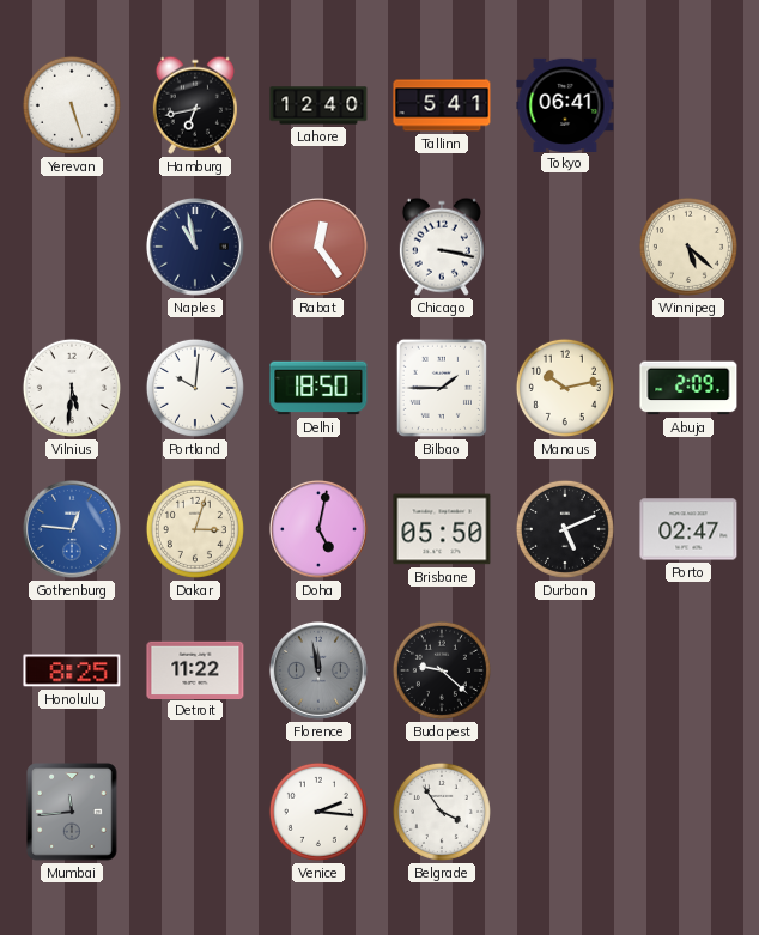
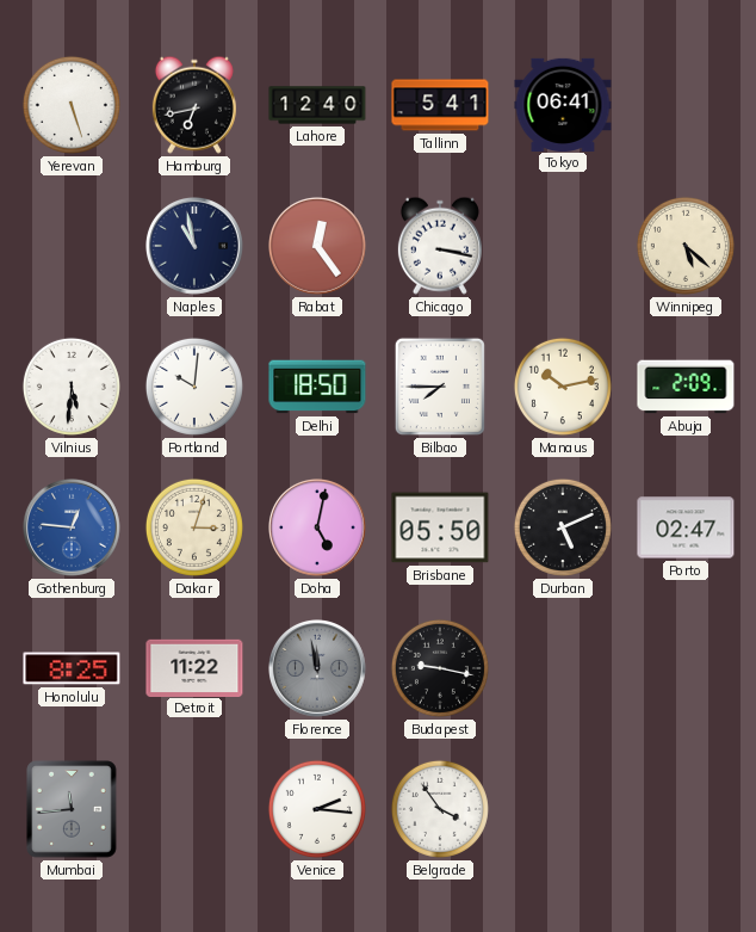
Bilbao: 1:45 -> 7:45
Budapest: 9:22 -> 9:17
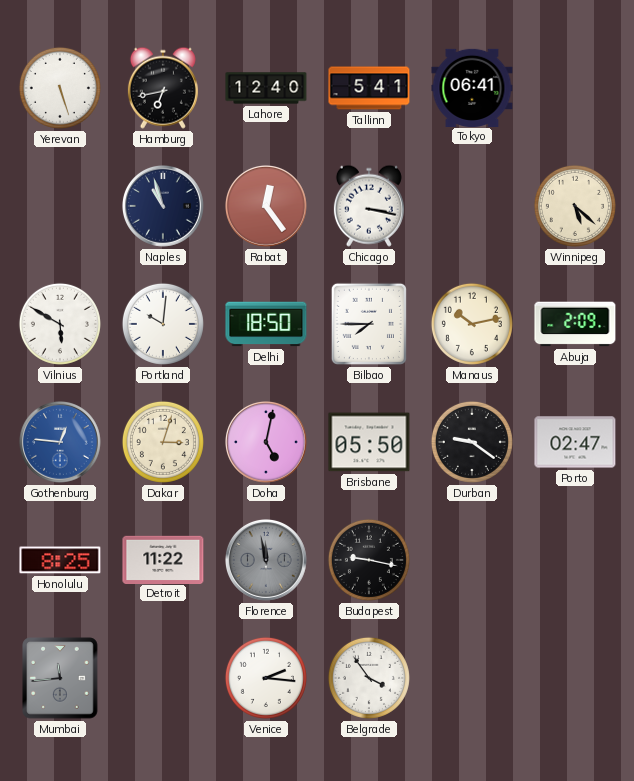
Naples: 10:58 -> 10:57
Vilnius: 5:31 -> 5:50
Durban: 5:11 -> 9:21
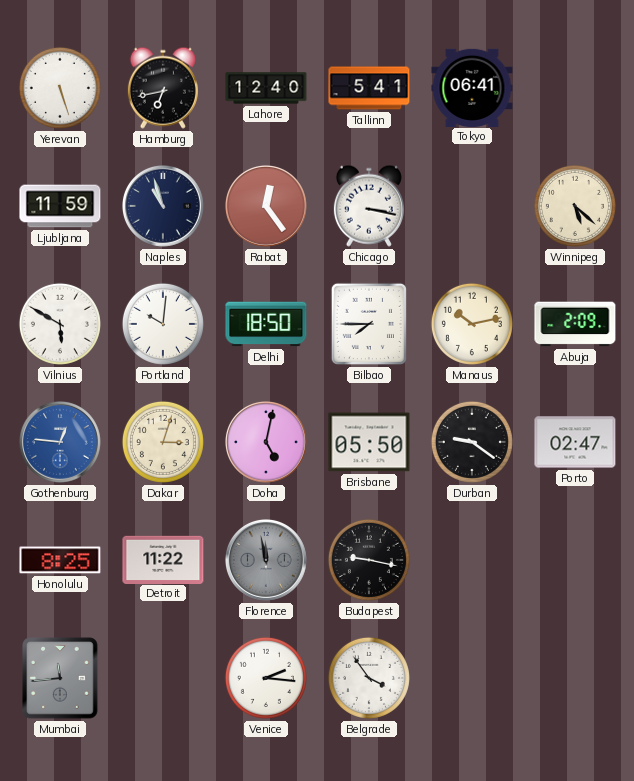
Ljubljana: none -> 11:59
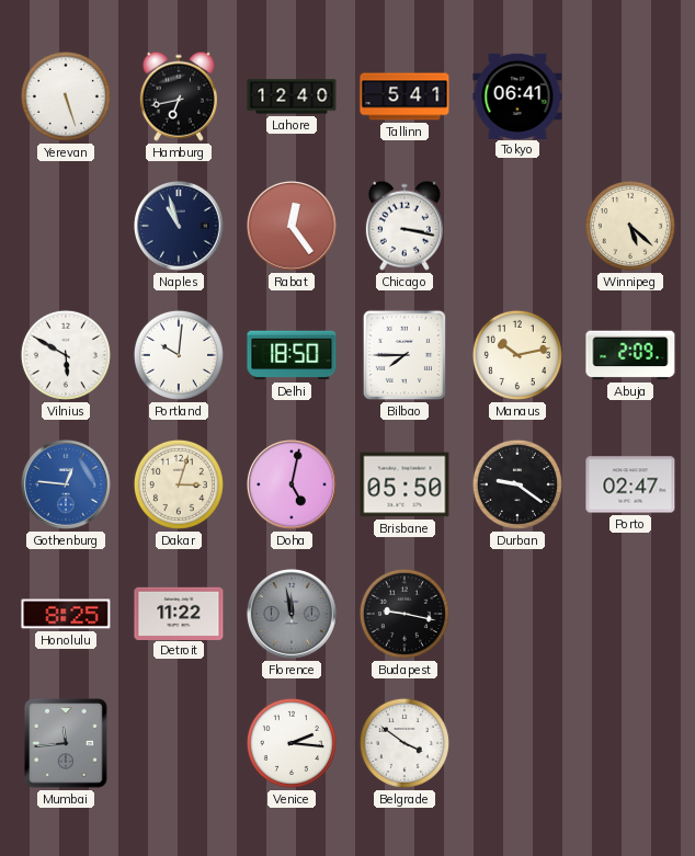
Ljubljana: 11:59 -> none
Belgrade: 3:54 -> 3:51
